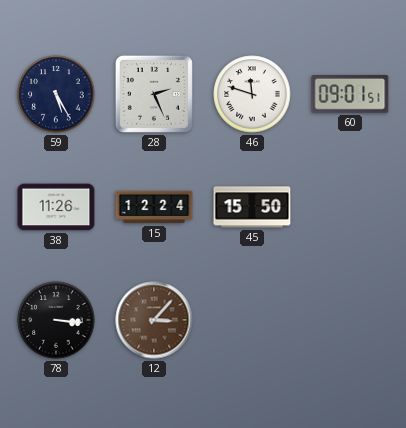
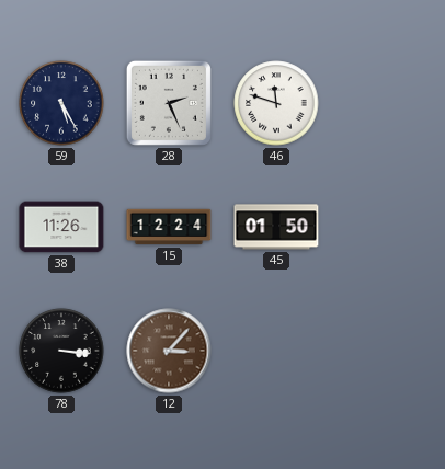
60: 09:01 -> none
45: 15:50 -> 01:50
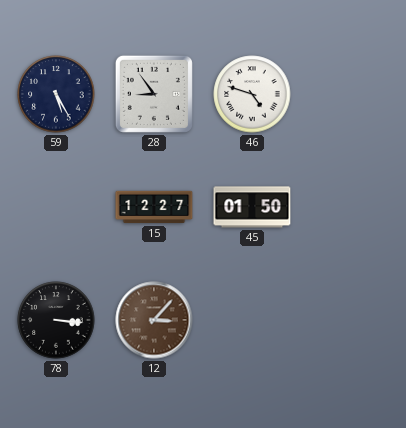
28: 2:26 -> 8:54
46: 11:48 -> 4:48
38: 11:26 -> none
15: 12:24 -> 12:27
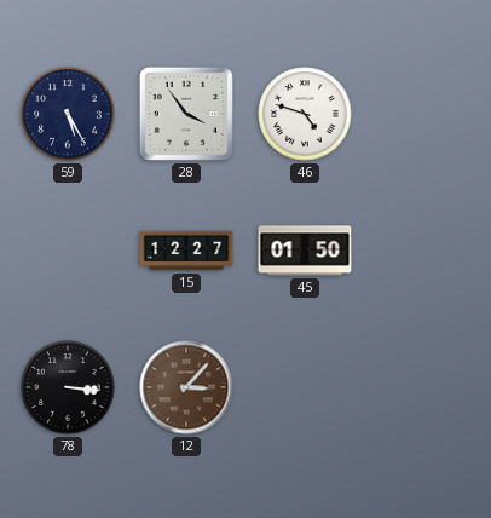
28: 8:54 -> 3:54
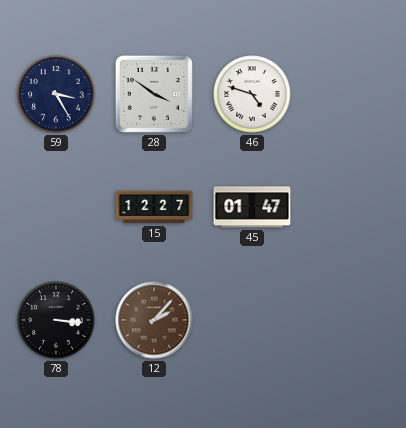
59: 5:25 -> 3:25
28: 3:54 -> 3:51
45: 01:50 -> 01:47
12: 3:07 -> 2:07
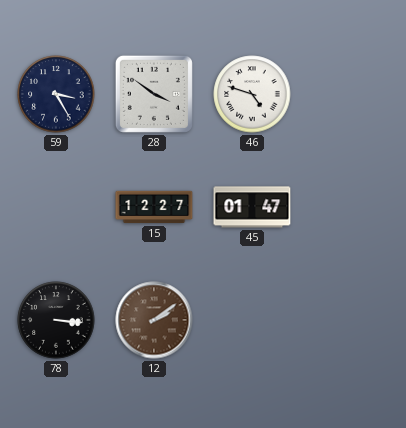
12: 2:07 -> 2:09
